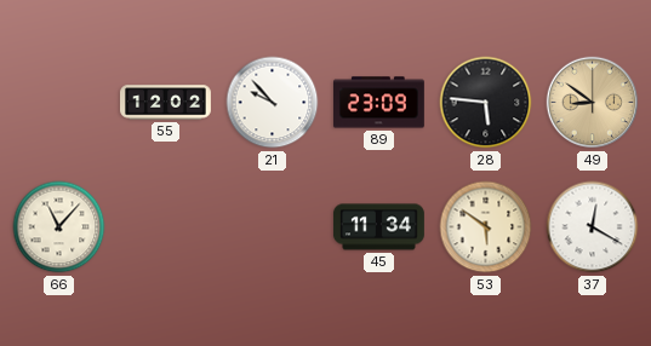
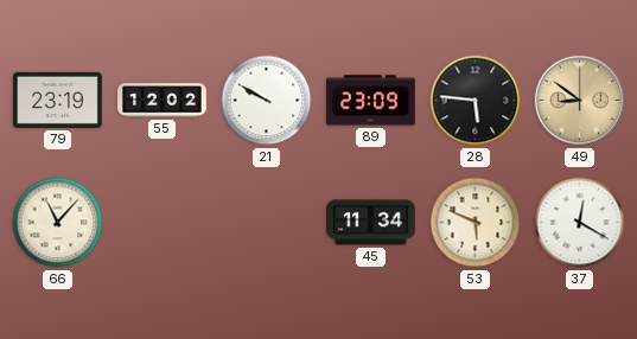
79: none -> 23:19
21: 9:53 -> 9:50
53: 5:51 -> 5:49
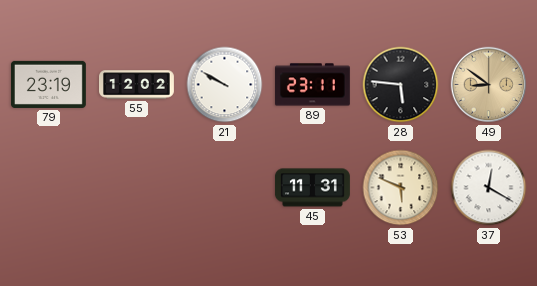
89: 23:09 -> 23:11
66: 11:07 -> none
45: 11:34 -> 11:31
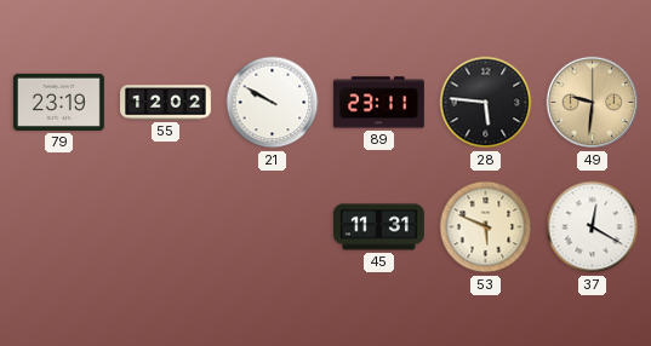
49: 8:51 -> 9:31
